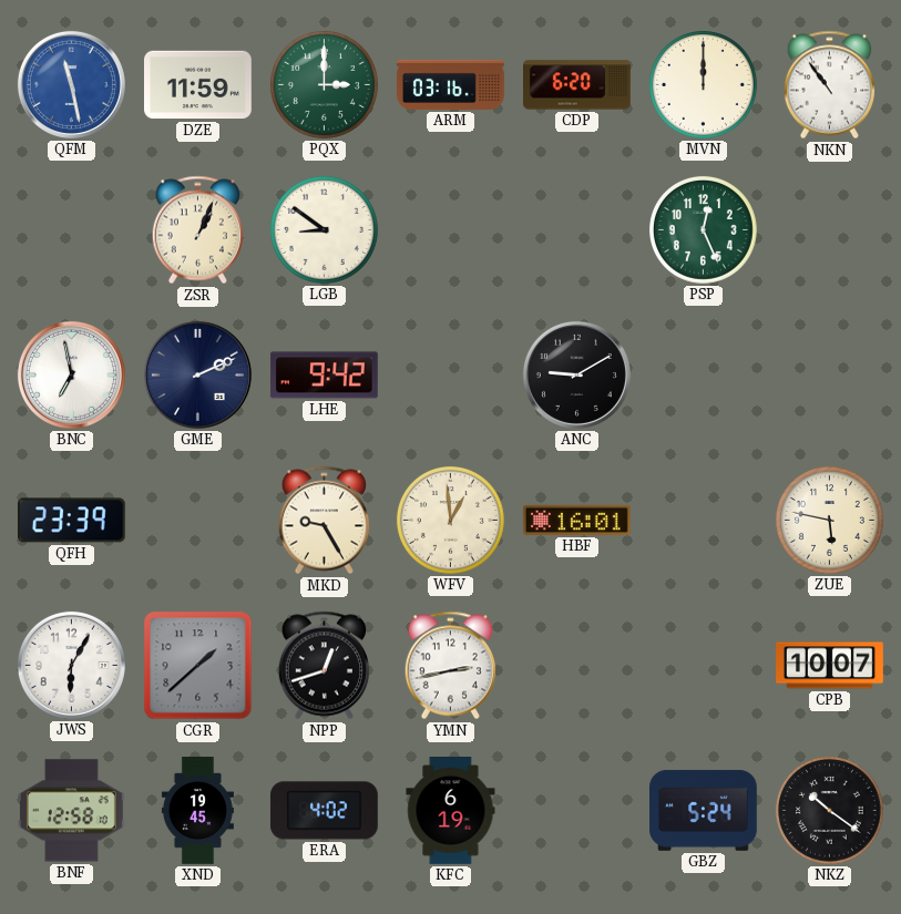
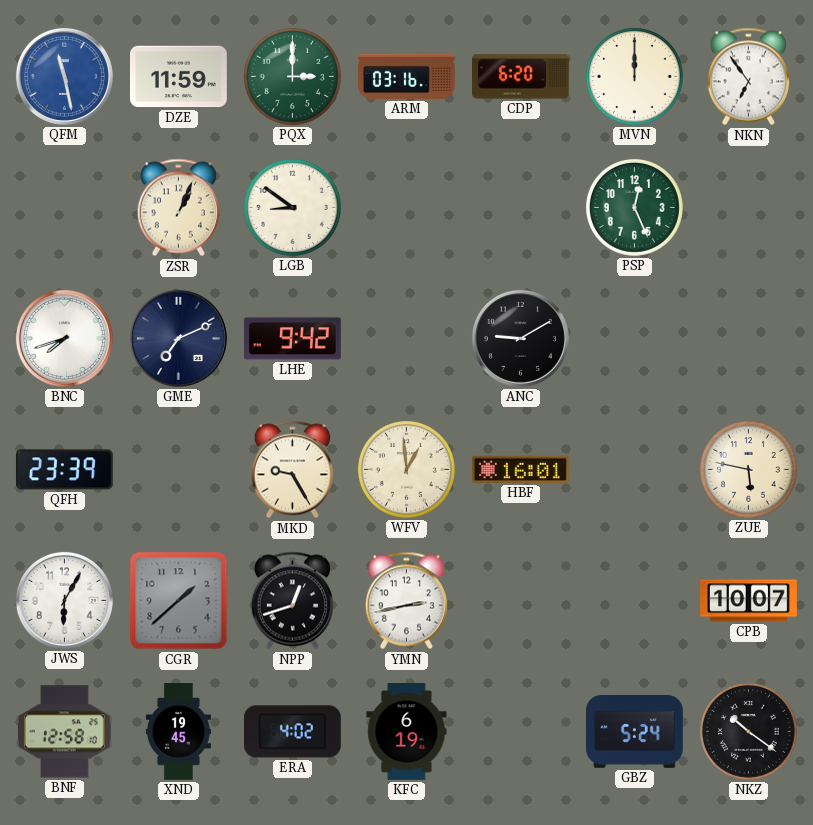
NKN: 10:54 -> 6:54
BNC: 6:58 -> 7:42
GME: 2:11 -> 7:11
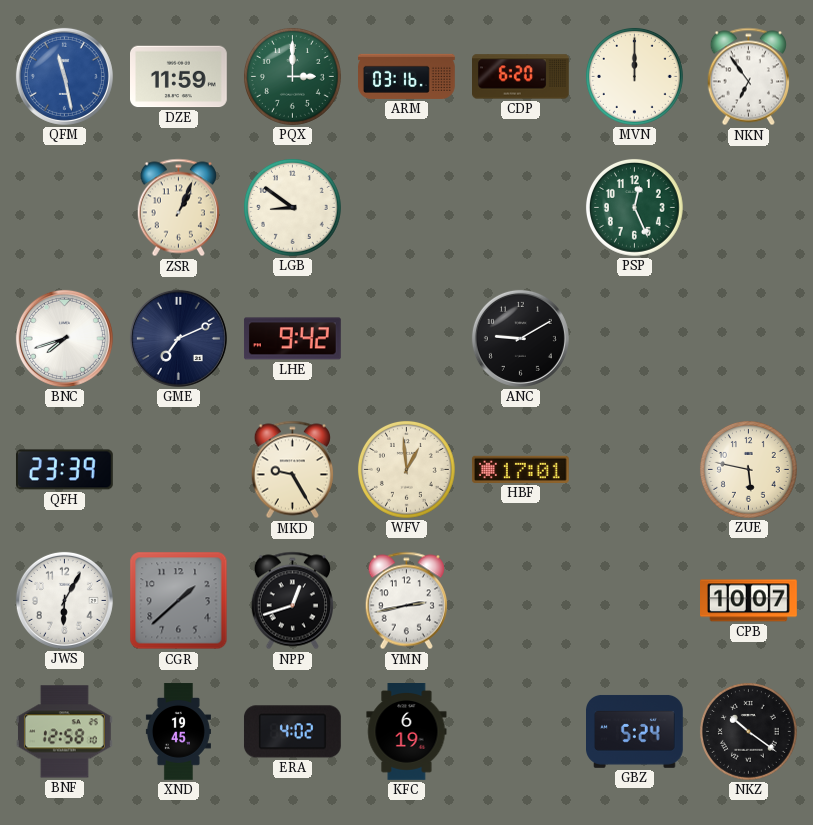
HBF: 16:01 -> 17:01
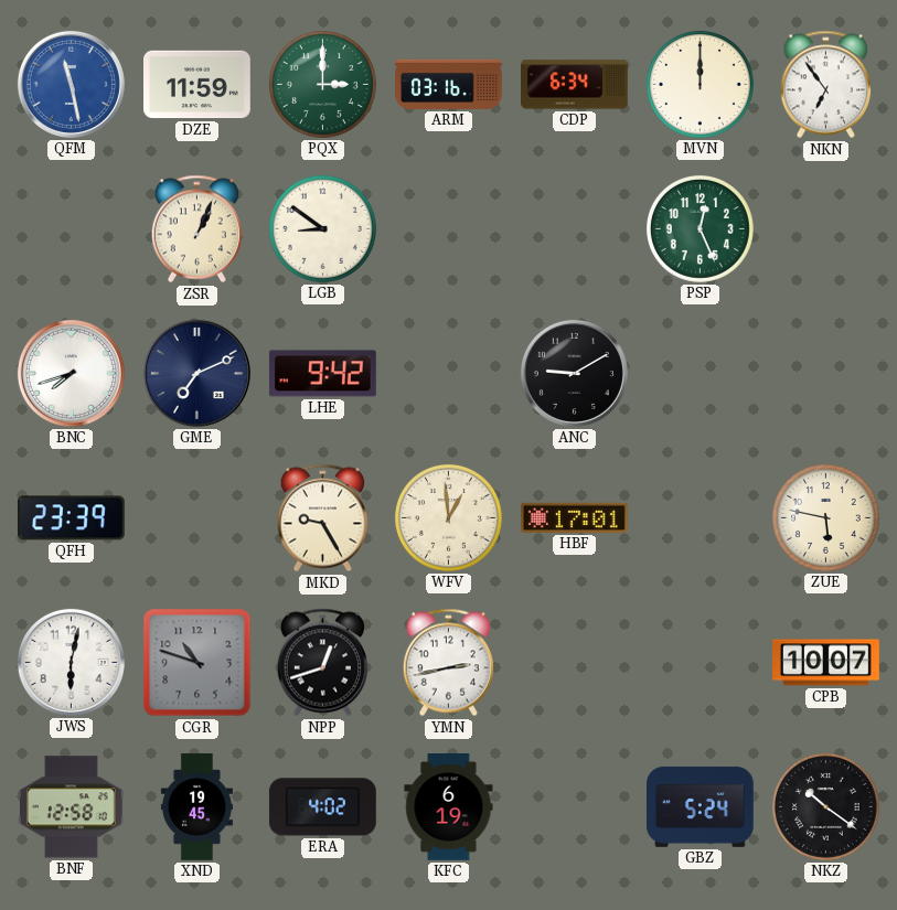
CDP: 6:20 -> 6:34
JWS: 6:05 -> 6:02
CGR: 1:38 -> 10:48
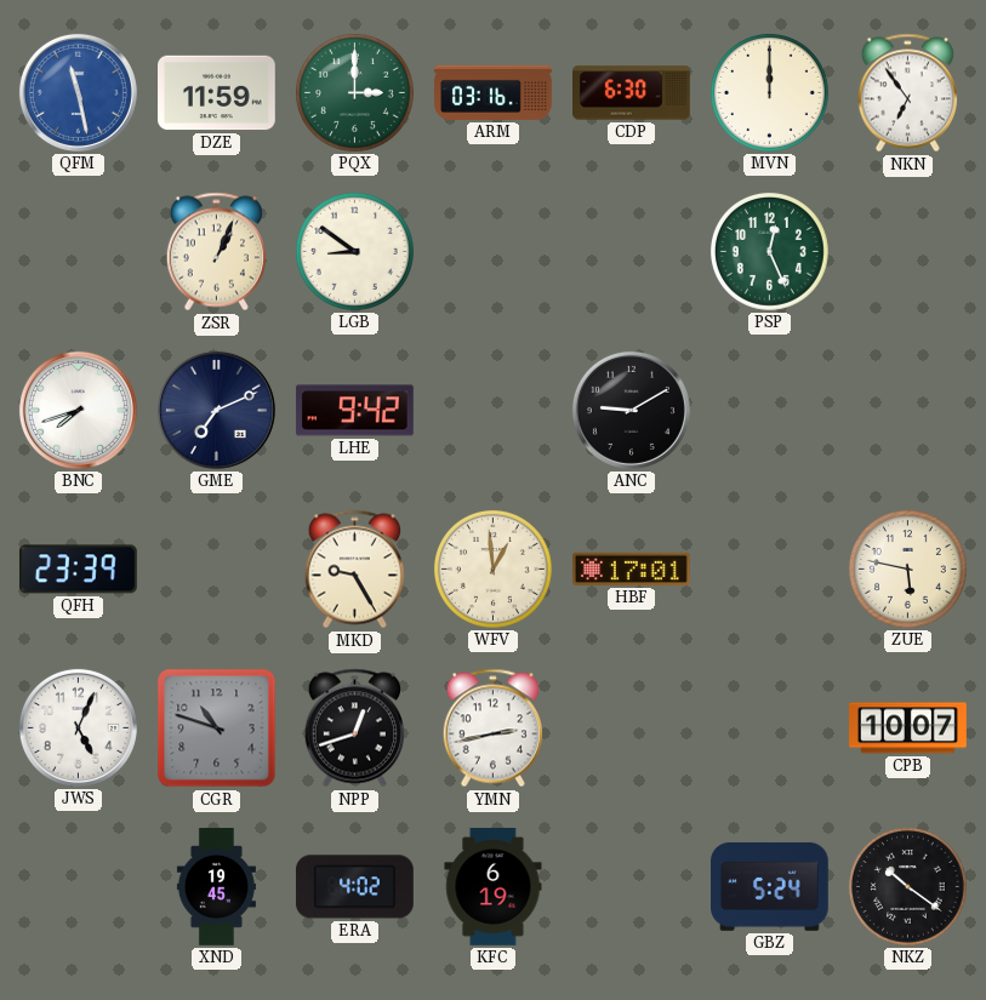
CDP: 6:34 -> 6:30
JWS: 6:02 -> 5:04
BNF: 12:58 -> none
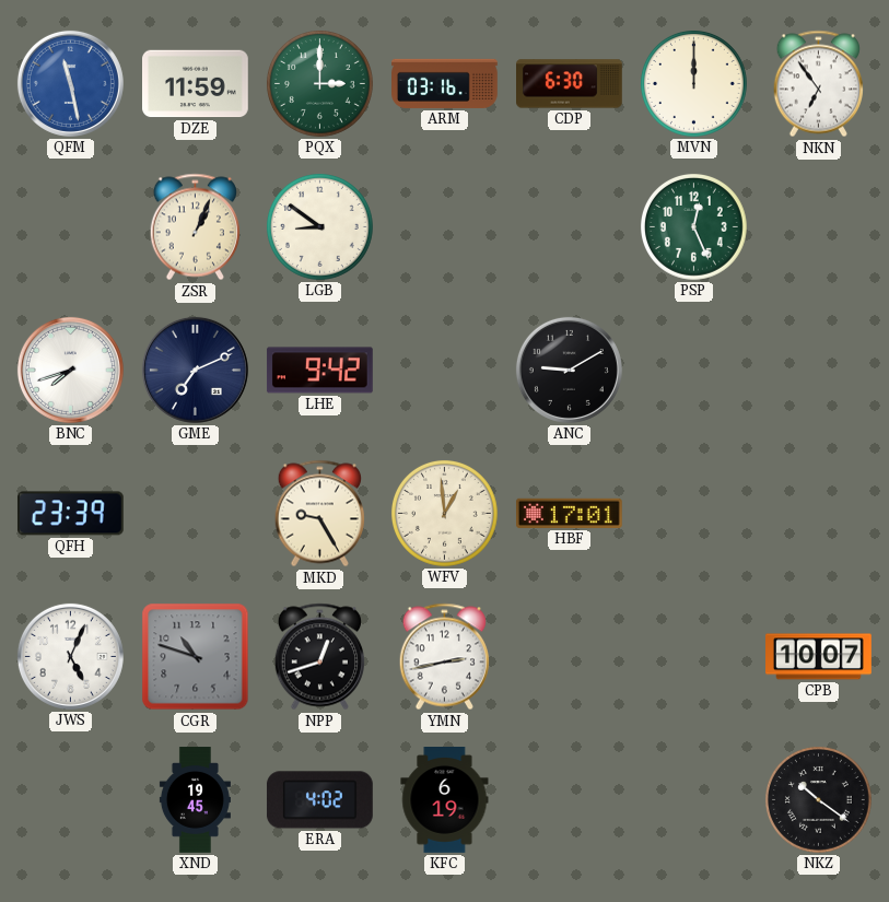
ZUE: 5:47 -> none
GBZ: 5:24 -> none
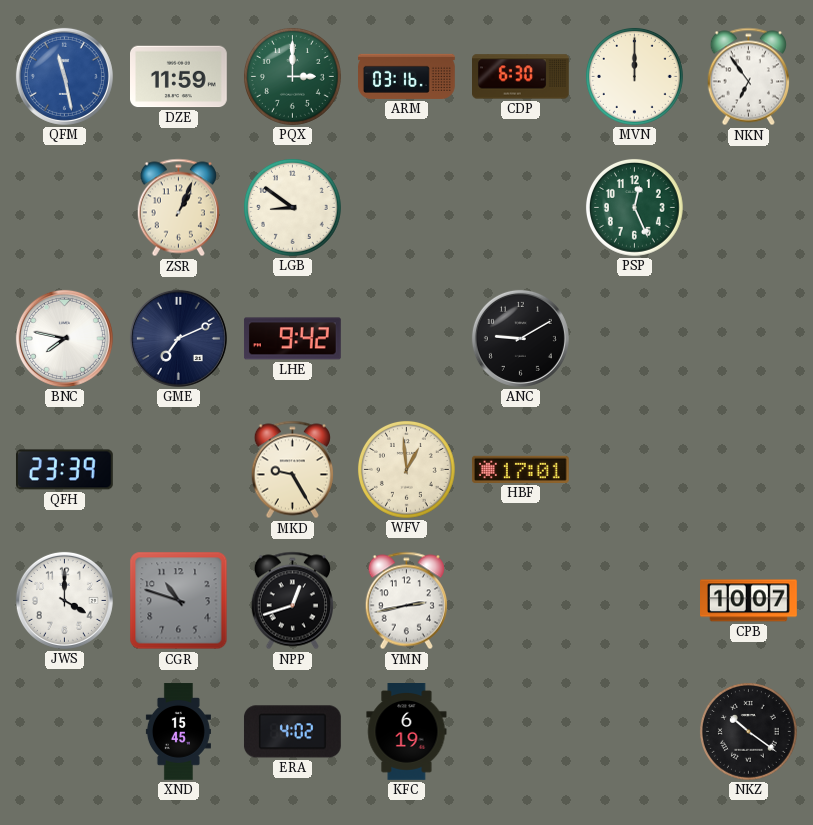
BNC: 7:42 -> 7:47
JWS: 5:04 -> 4:00
XND: 19:45 -> 15:45
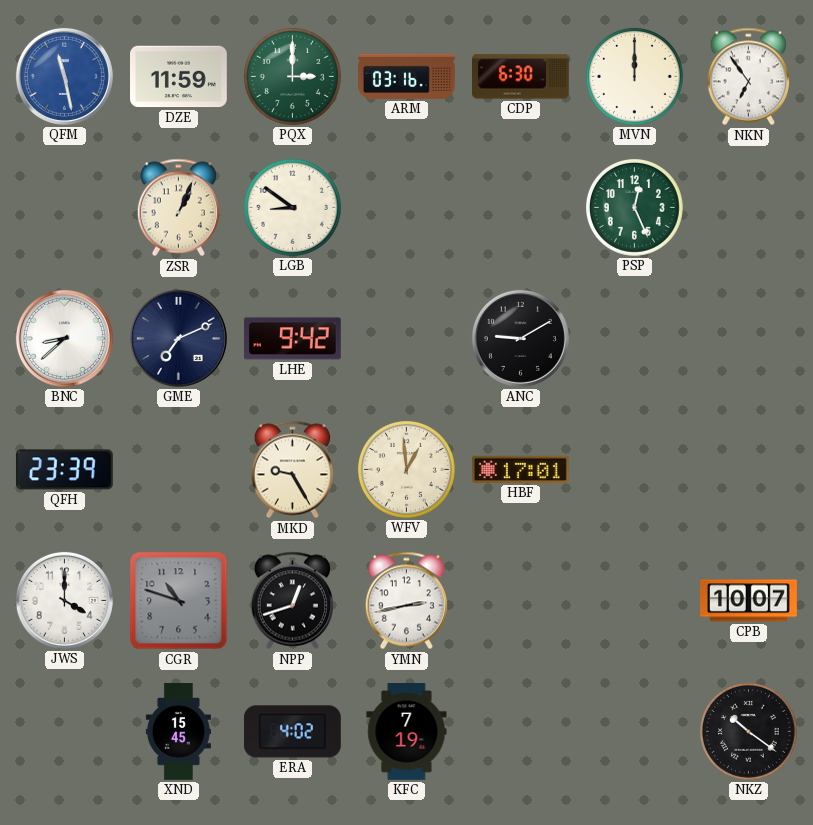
BNC: 7:47 -> 8:38
KFC: 6:19 -> 7:19
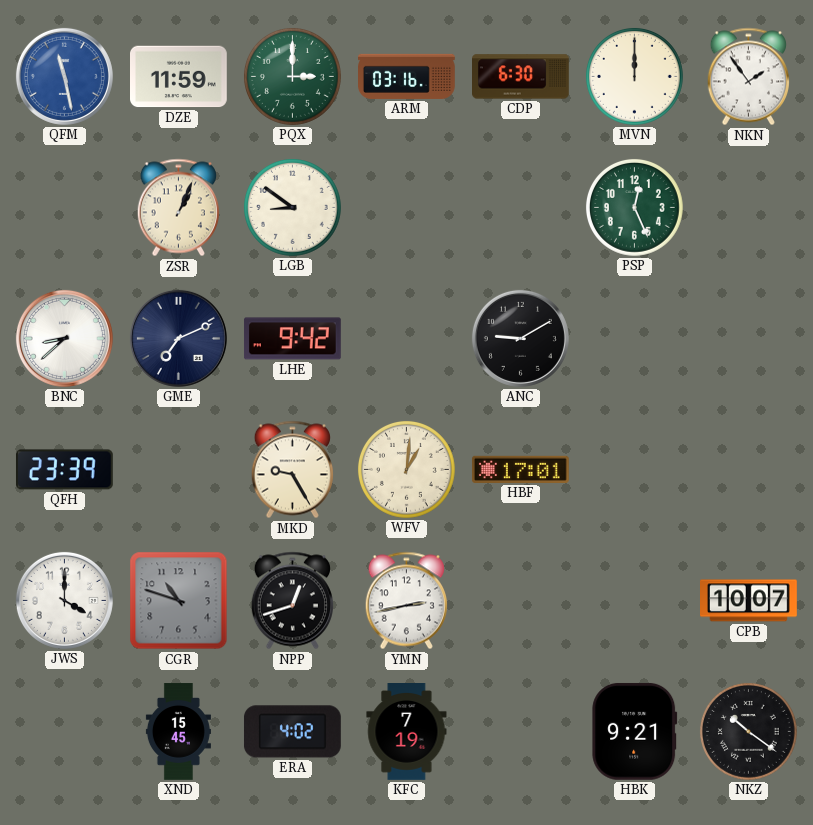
NKN: 6:54 -> 1:54
WFV: 12:59 -> 1:01
HBK: none -> 9:21
